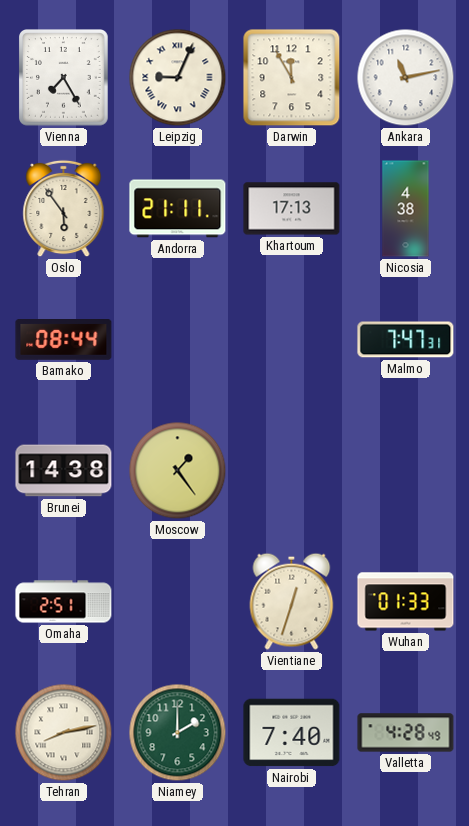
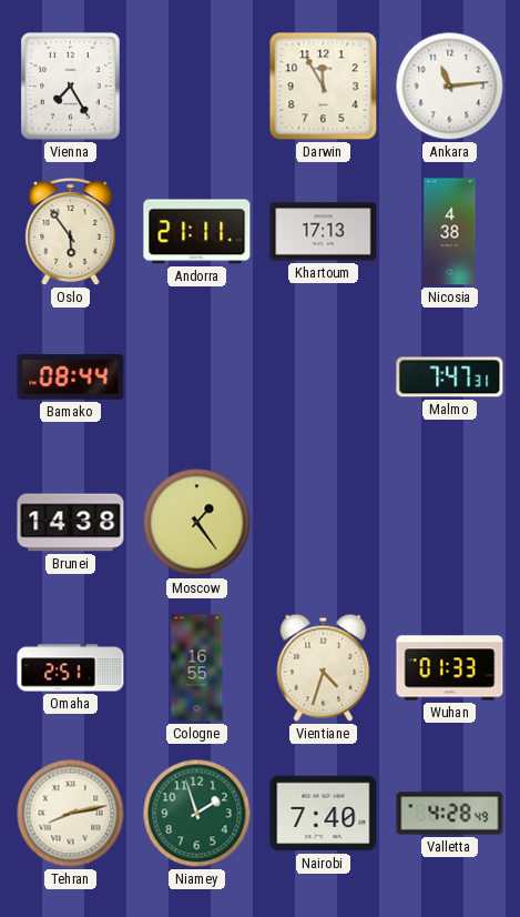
Leipzig: 9:04 -> none
Ankara: 11:13 -> 11:14
Cologne: none -> 16:55
Vientiane: 12:33 -> 4:33
Niamey: 2:00 -> 1:57
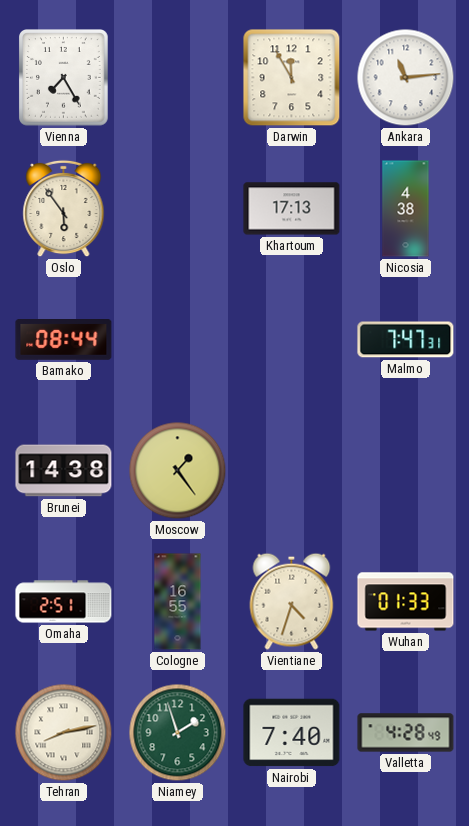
Andorra: 21:11 -> none
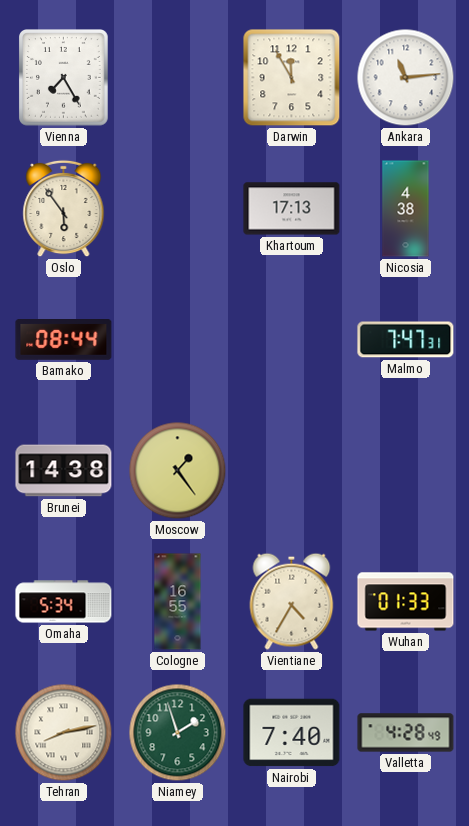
Omaha: 2:51 -> 5:34
Vientiane: 4:33 -> 4:35
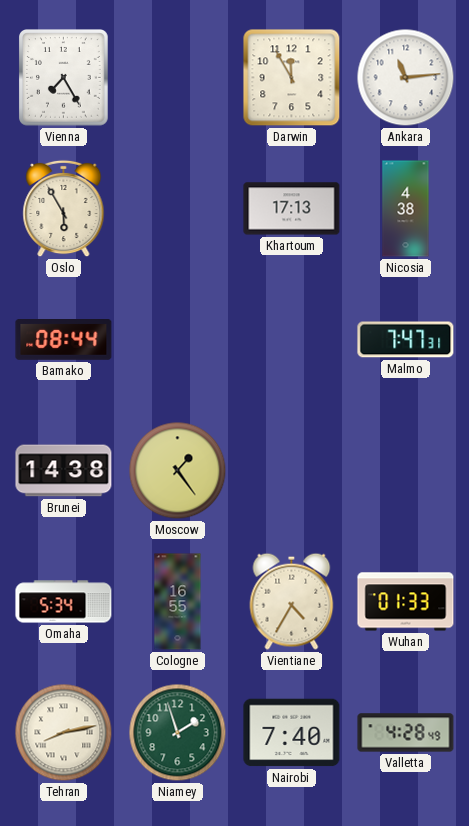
Oslo: 5:54 -> 5:55
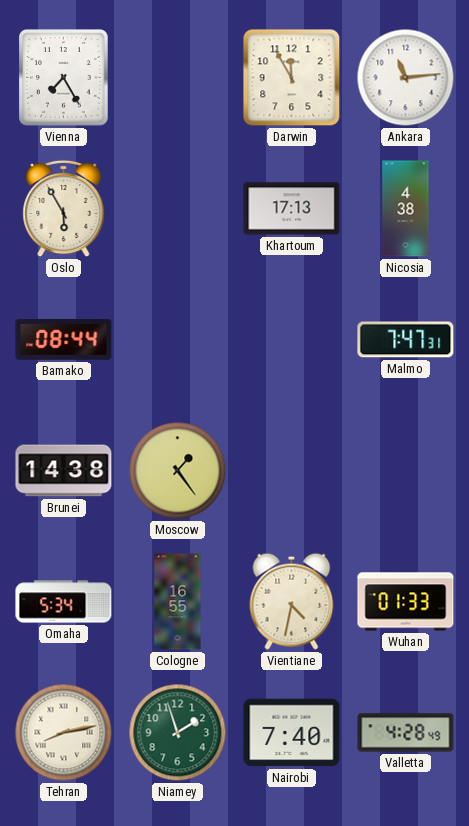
Vientiane: 4:35 -> 4:32
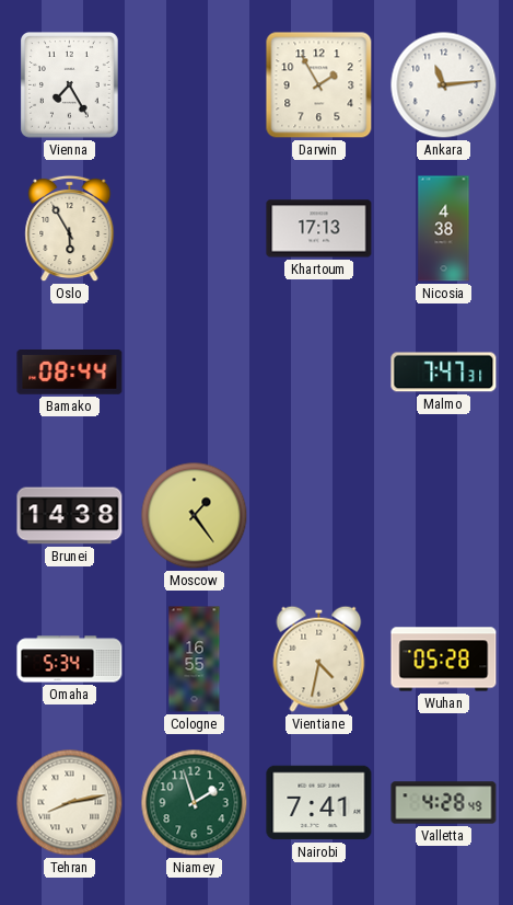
Darwin: 11:55 -> 1:55
Wuhan: 01:33 -> 05:28
Nairobi: 7:40 -> 7:41
